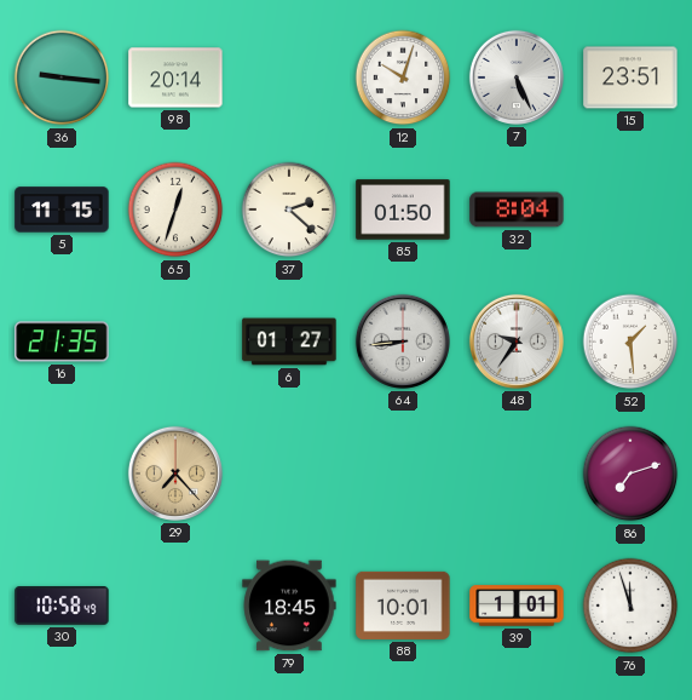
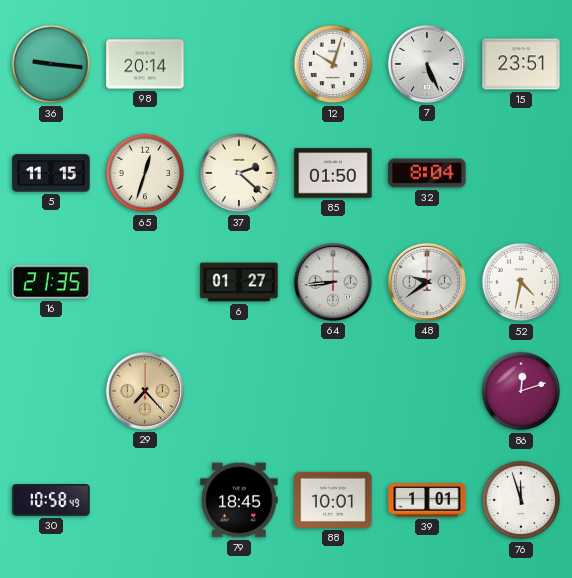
48: 9:36 -> 9:39
52: 1:29 -> 4:32
86: 7:12 -> 12:12
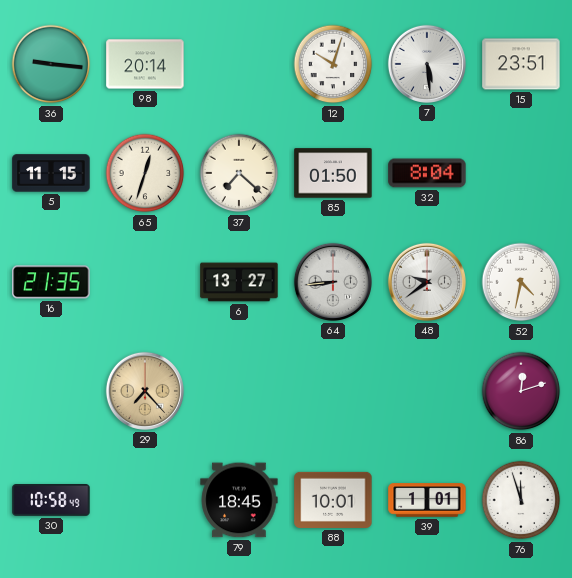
7: 5:26 -> 5:29
37: 2:22 -> 7:22
6: 01:27 -> 13:27
